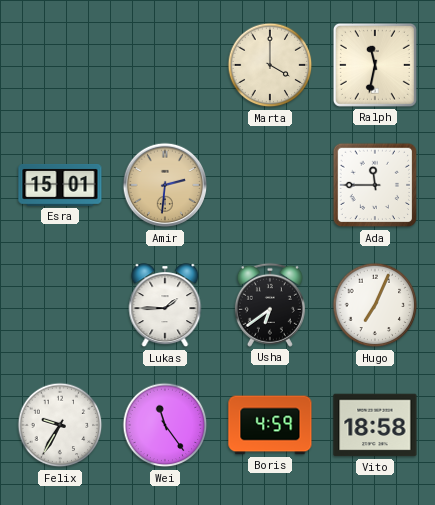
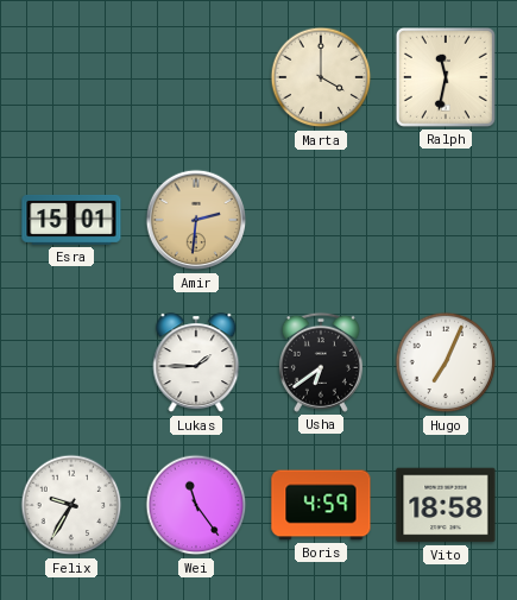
Ada: 11:45 -> none
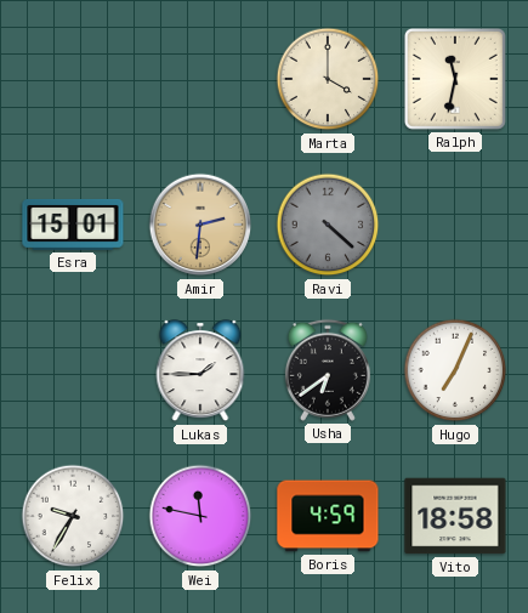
Ravi: none -> 4:22
Wei: 11:24 -> 11:47
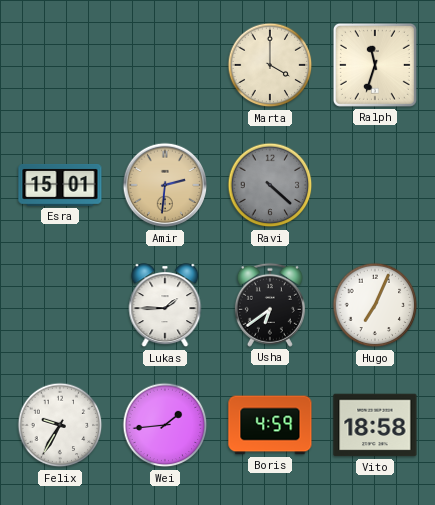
Ralph: 11:32 -> 11:33
Wei: 11:47 -> 1:44
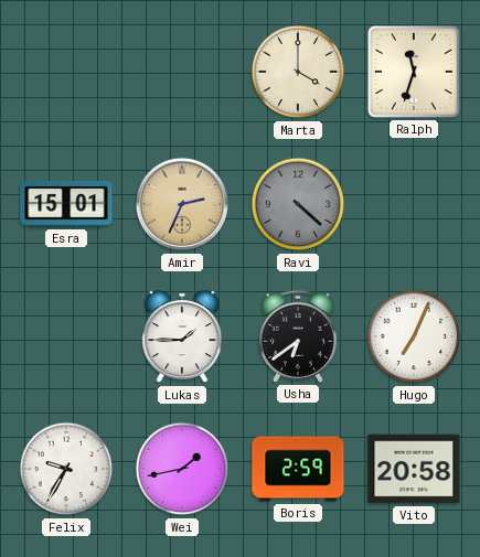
Amir: 2:31 -> 2:34
Wei: 1:44 -> 1:43
Boris: 4:59 -> 2:59
Vito: 18:58 -> 20:58
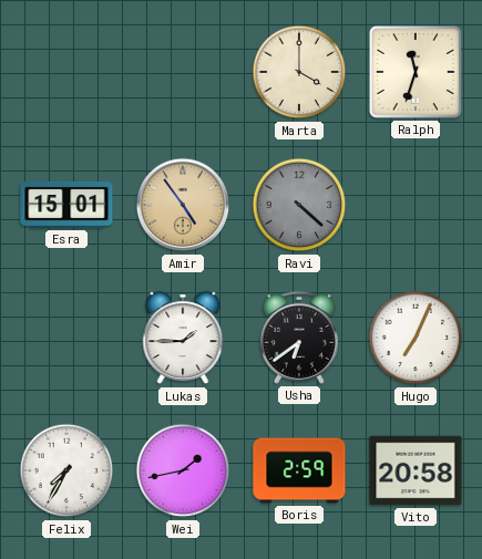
Amir: 2:34 -> 4:54
Felix: 9:35 -> 7:35
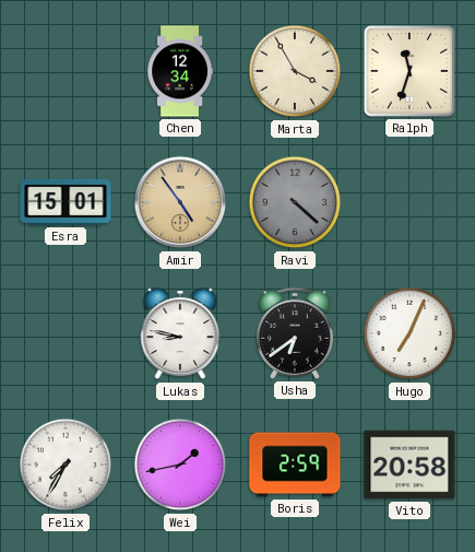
Chen: none -> 12:34
Marta: 4:00 -> 3:55
Lukas: 1:45 -> 8:47
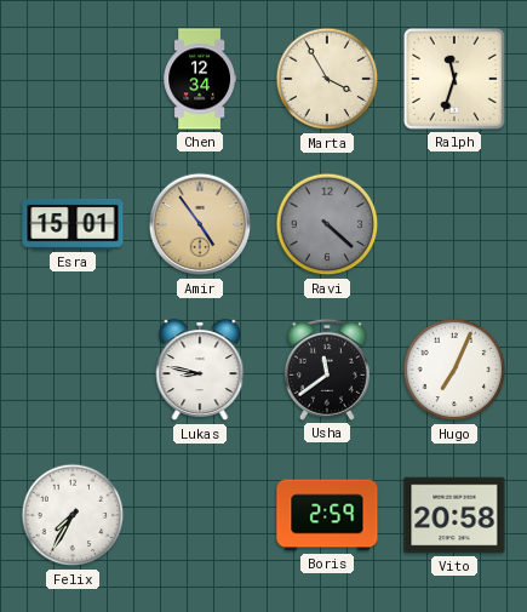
Usha: 6:39 -> 11:39
Wei: 1:43 -> none
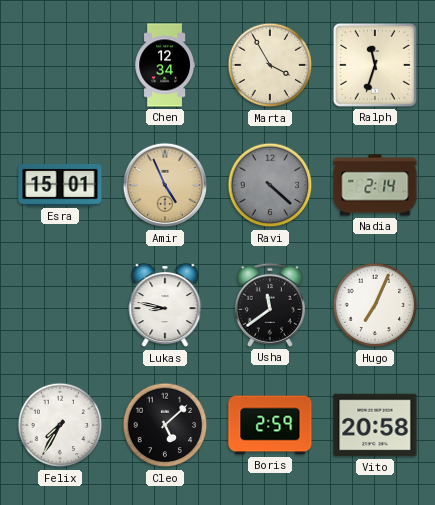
Amir: 4:54 -> 4:56
Nadia: none -> 2:14
Cleo: none -> 5:08
